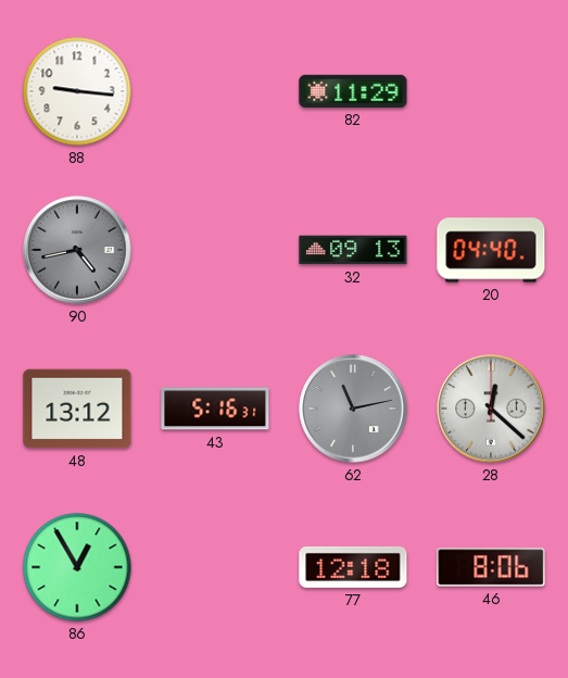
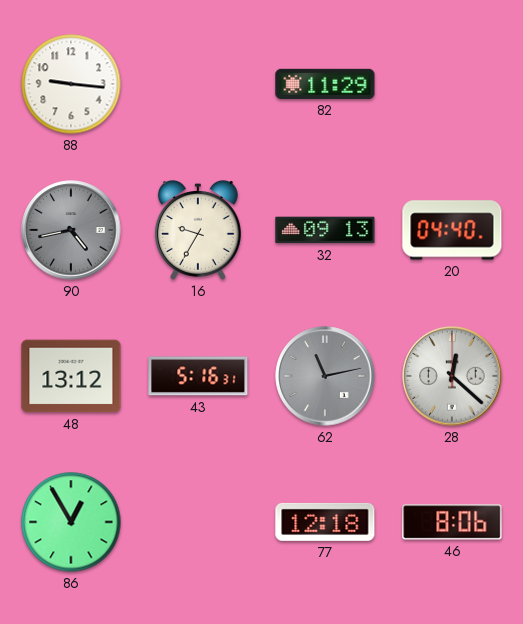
16: none -> 9:35
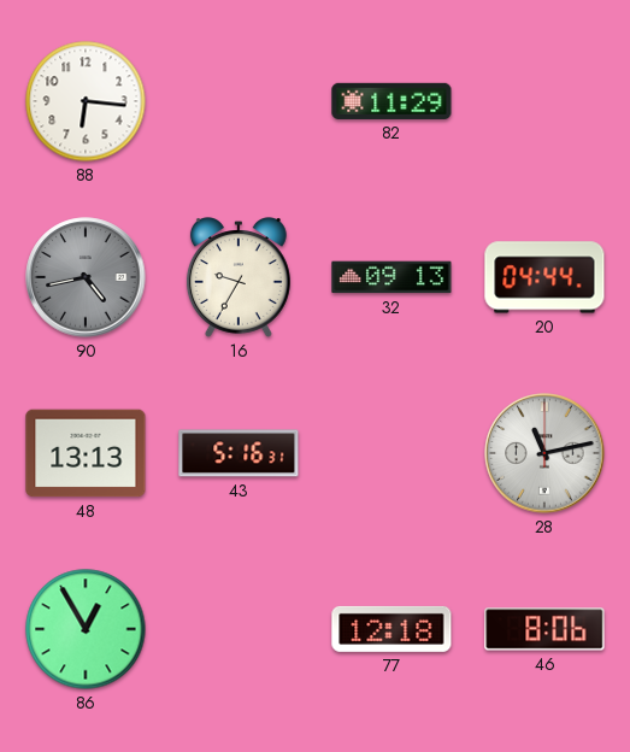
88: 9:16 -> 6:16
20: 04:40 -> 04:44
48: 13:12 -> 13:13
62: 11:13 -> none
28: 12:22 -> 11:13
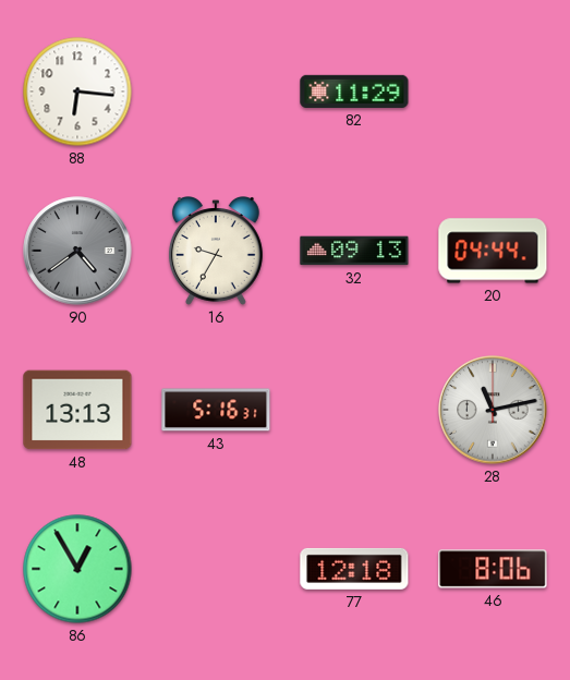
90: 4:43 -> 4:39
